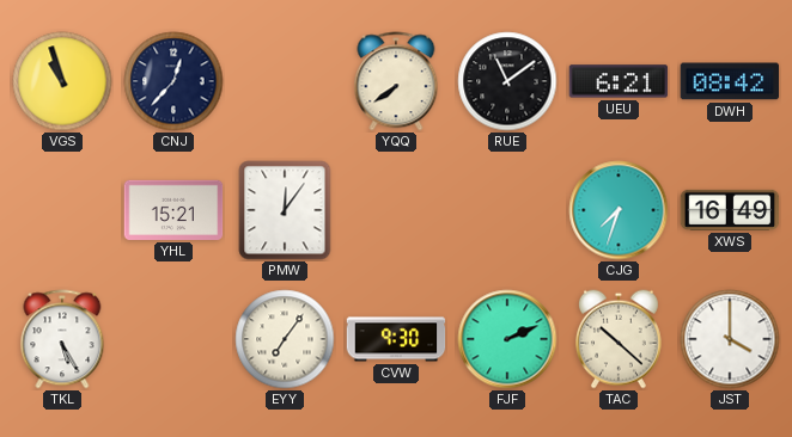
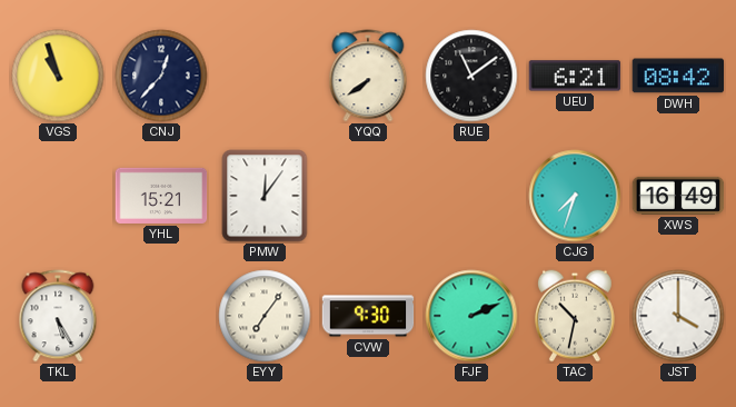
TAC: 10:22 -> 10:32
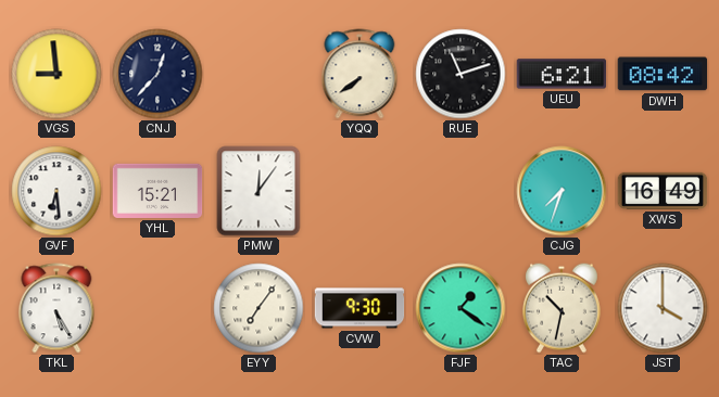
VGS: 10:57 -> 8:59
RUE: 11:09 -> 11:12
GVF: none -> 6:29
FJF: 2:11 -> 1:21
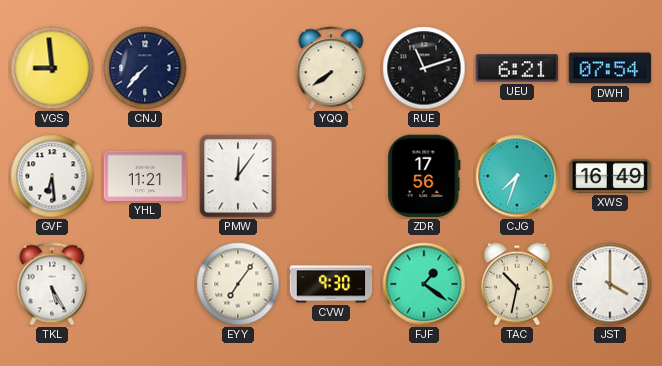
CNJ: 12:37 -> 7:37
DWH: 08:42 -> 07:54
YHL: 15:21 -> 11:21
ZDR: none -> 17:56
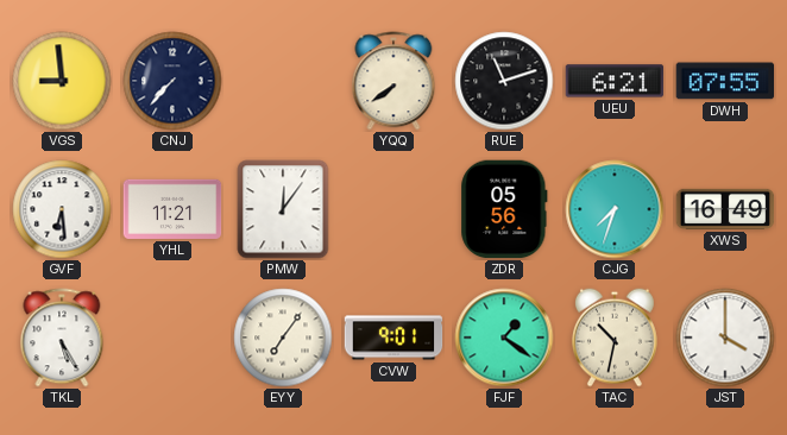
DWH: 07:54 -> 07:55
ZDR: 17:56 -> 05:56
CVW: 9:30 -> 9:01
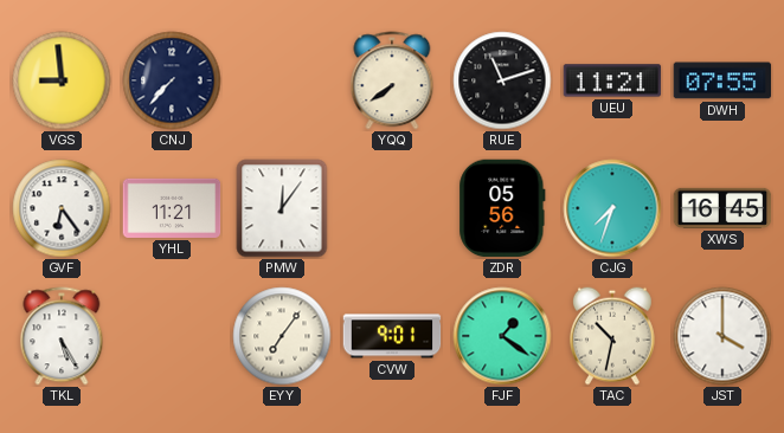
UEU: 6:21 -> 11:21
GVF: 6:29 -> 6:24
XWS: 16:49 -> 16:45
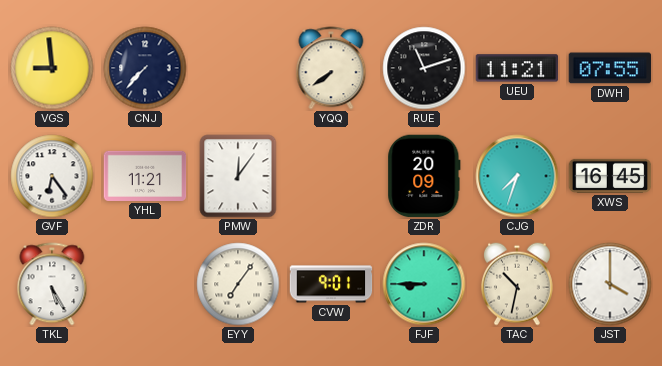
ZDR: 05:56 -> 20:09
FJF: 1:21 -> 8:45
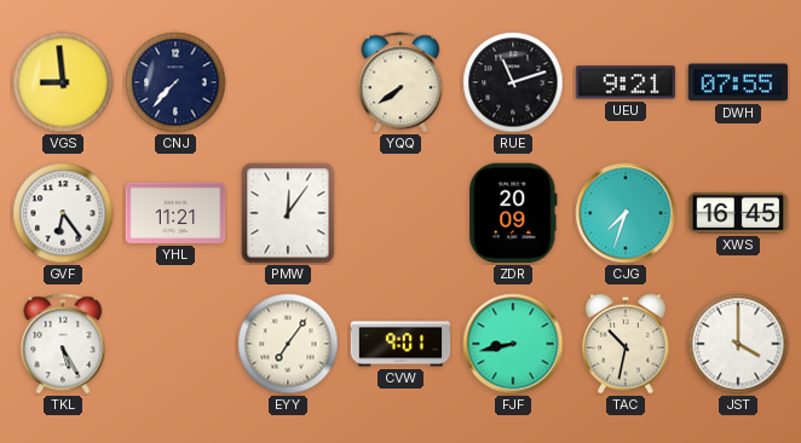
UEU: 11:21 -> 9:21
FJF: 8:45 -> 8:43
